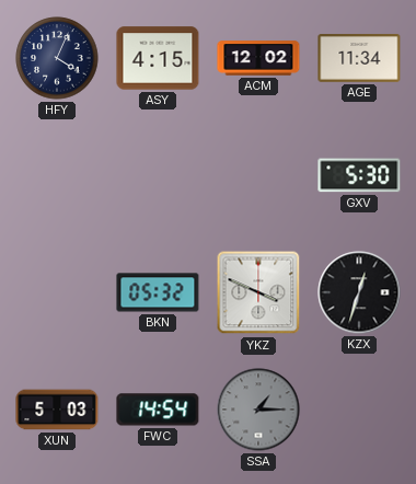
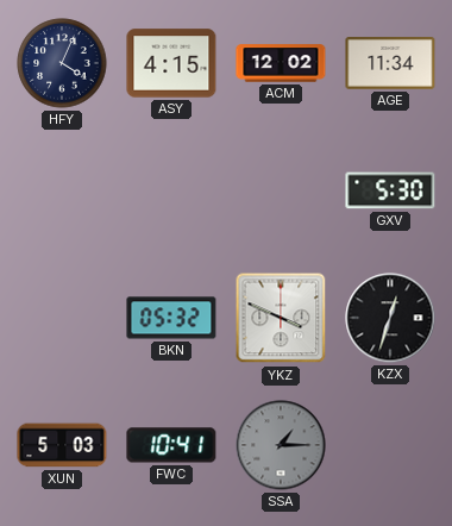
FWC: 14:54 -> 10:41
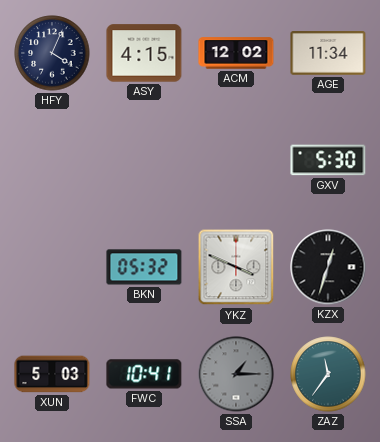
ZAZ: none -> 11:36
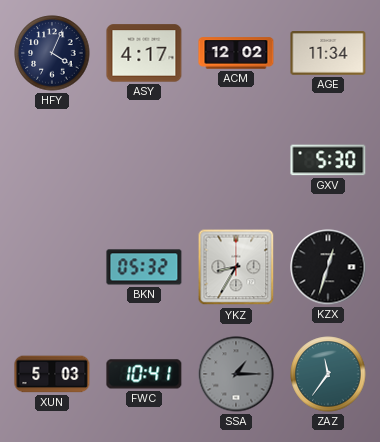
ASY: 4:15 -> 4:17
YKZ: 3:49 -> 8:35
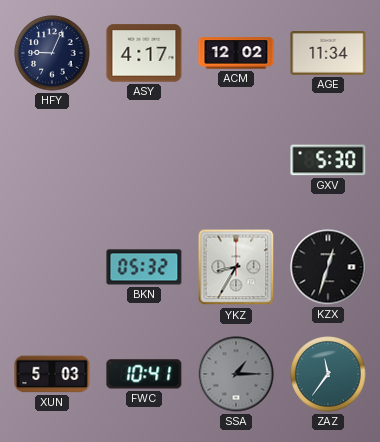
HFY: 4:04 -> 9:04
